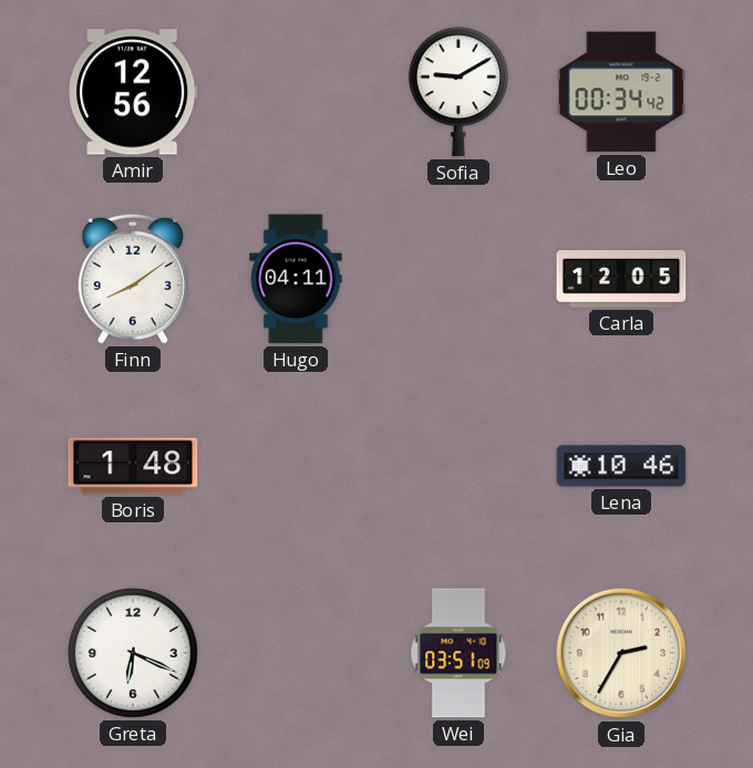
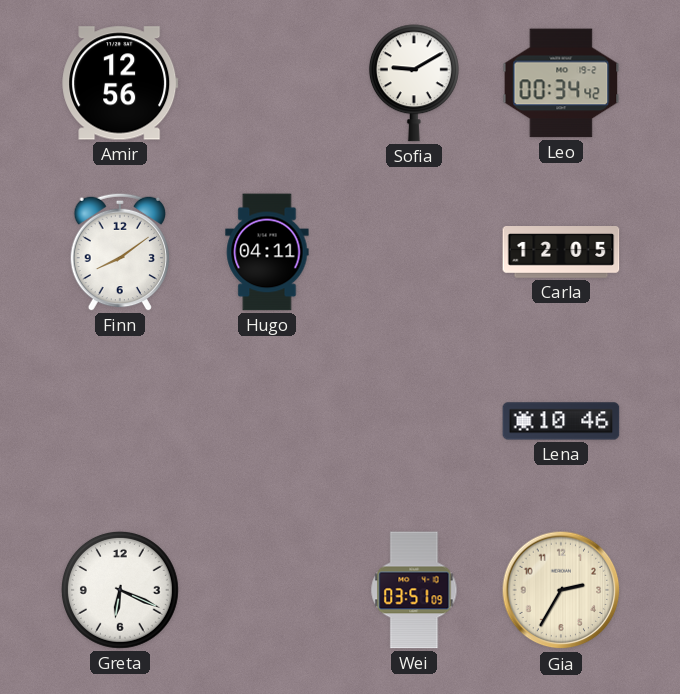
Boris: 1:48 -> none
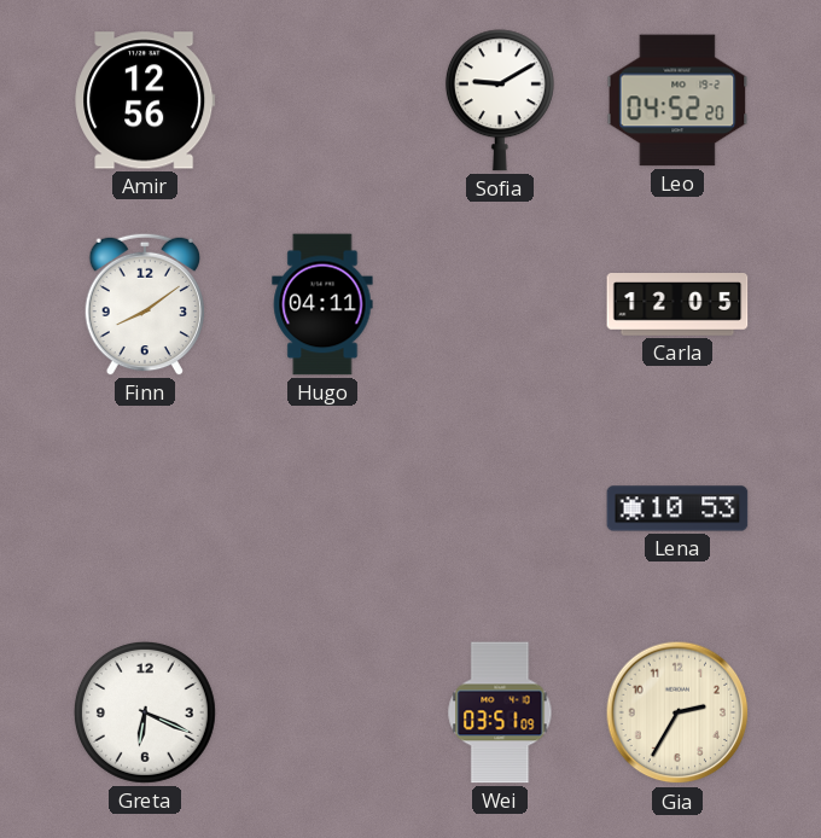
Leo: 00:34 -> 04:52
Lena: 10:46 -> 10:53
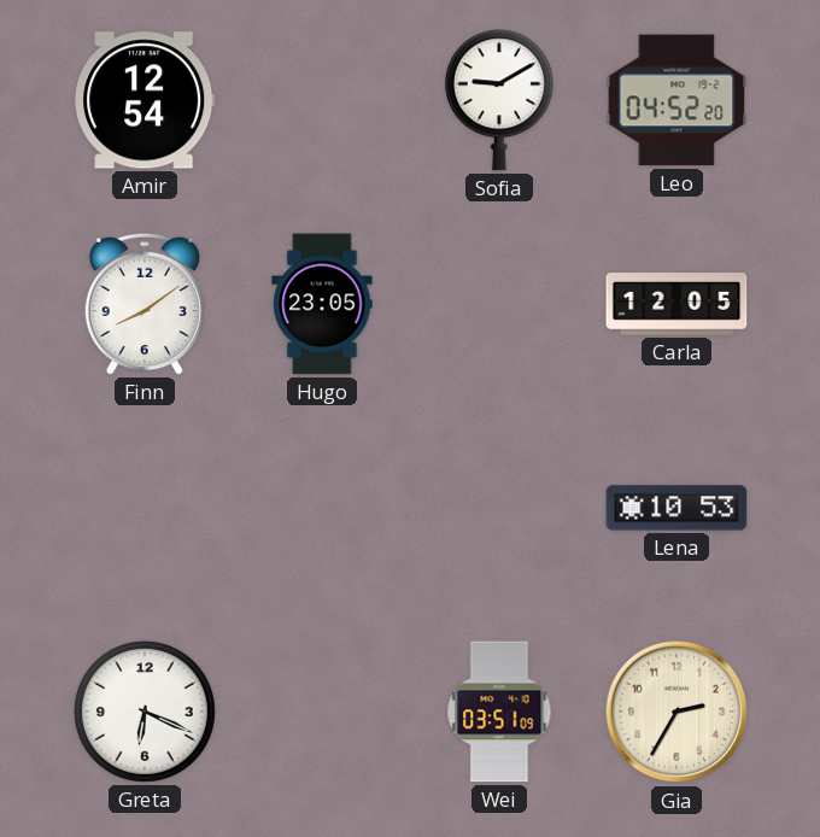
Amir: 12:56 -> 12:54
Hugo: 04:11 -> 23:05
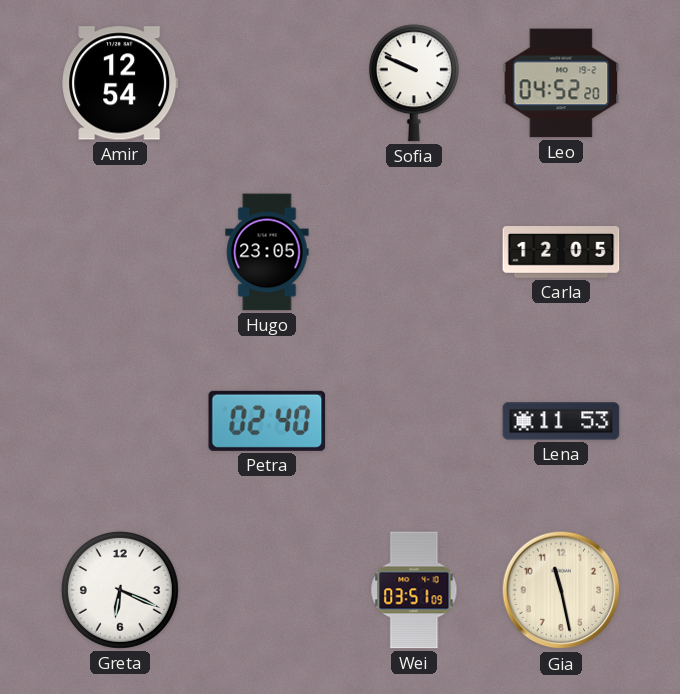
Sofia: 9:10 -> 9:49
Finn: 8:09 -> none
Petra: none -> 02:40
Lena: 10:53 -> 11:53
Gia: 2:35 -> 11:28
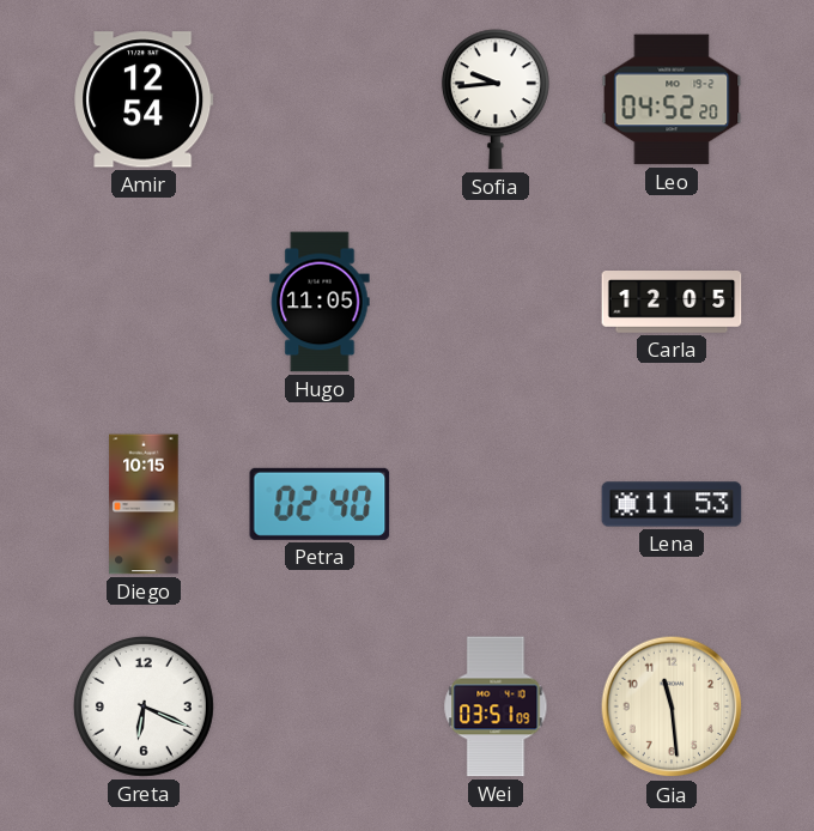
Sofia: 9:49 -> 9:44
Hugo: 23:05 -> 11:05
Diego: none -> 10:15
Gia: 11:28 -> 11:29
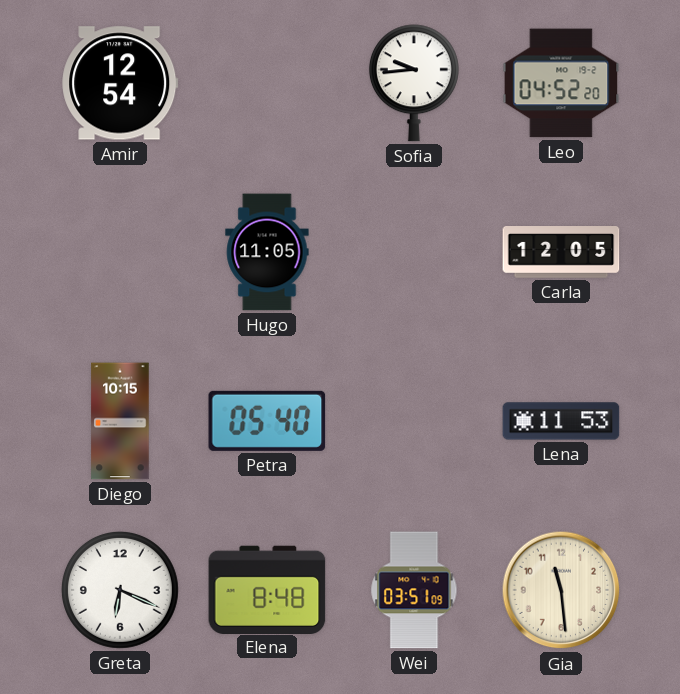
Petra: 02:40 -> 05:40
Elena: none -> 8:48
